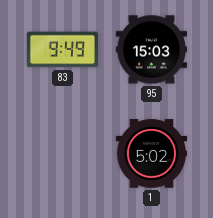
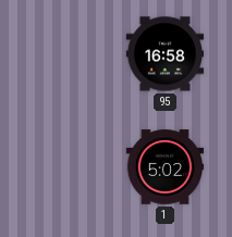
83: 9:49 -> none
95: 15:03 -> 16:58
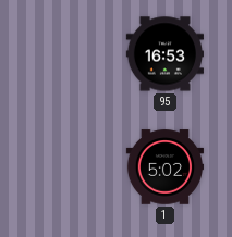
95: 16:58 -> 16:53
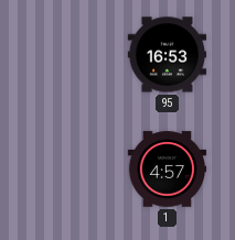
1: 5:02 -> 4:57
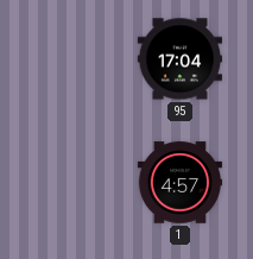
95: 16:53 -> 17:04
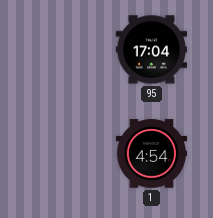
1: 4:57 -> 4:54
